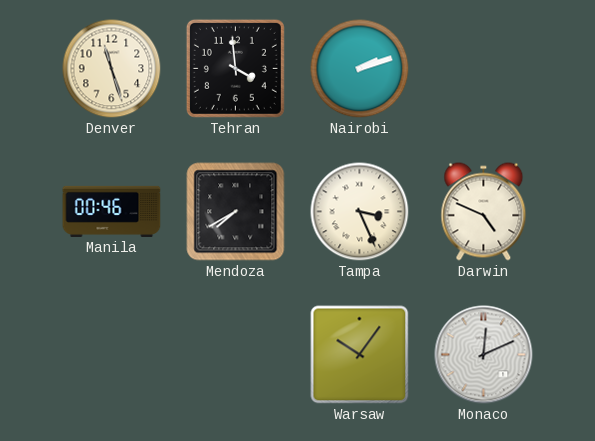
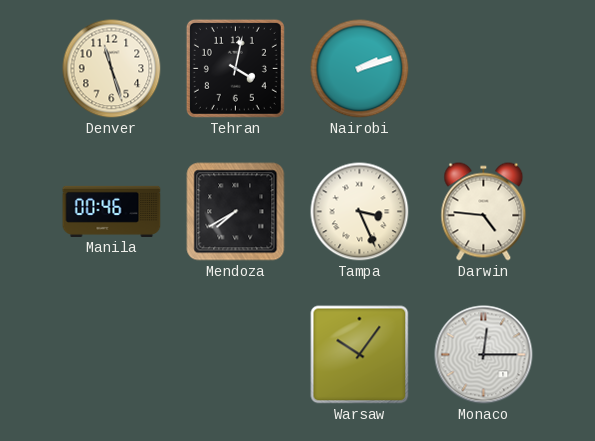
Tehran: 3:59 -> 4:02
Darwin: 4:49 -> 4:46
Monaco: 12:11 -> 12:15
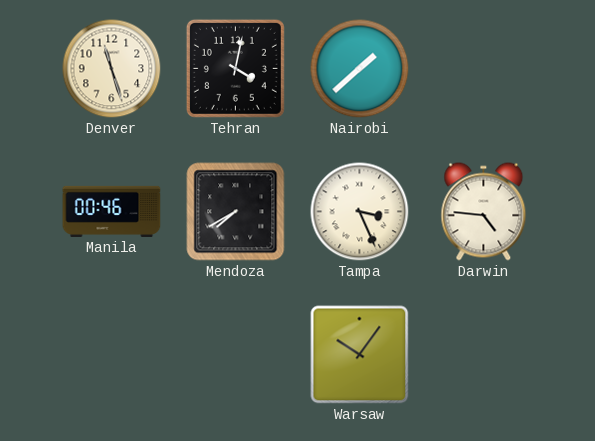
Nairobi: 2:12 -> 1:38
Monaco: 12:15 -> none
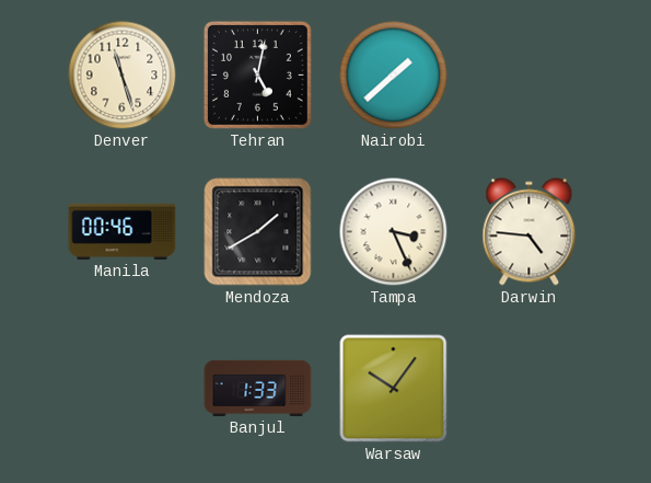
Tehran: 4:02 -> 5:02
Mendoza: 7:40 -> 1:40
Banjul: none -> 1:33
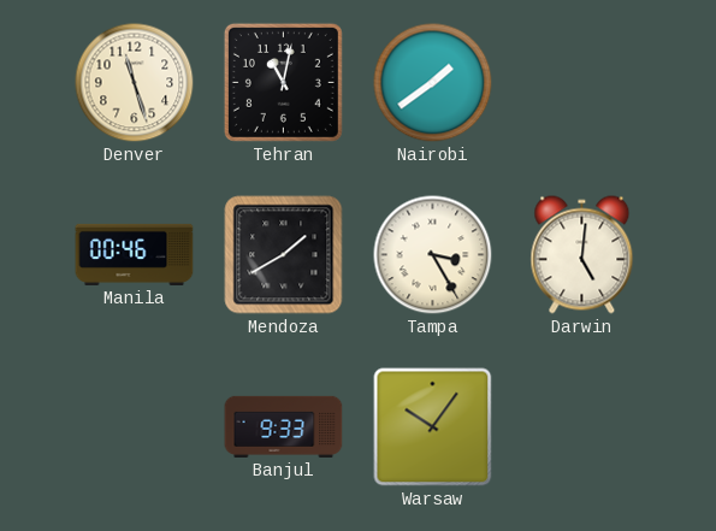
Tehran: 5:02 -> 11:02
Nairobi: 1:38 -> 1:39
Tampa: 3:26 -> 3:25
Darwin: 4:46 -> 5:01
Banjul: 1:33 -> 9:33
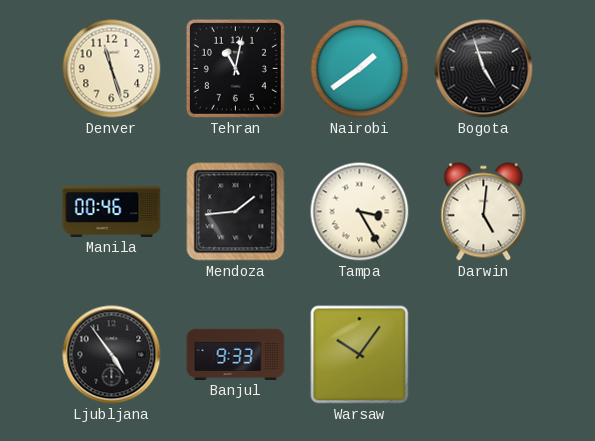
Bogota: none -> 4:57
Mendoza: 1:40 -> 1:44
Ljubljana: none -> 4:54
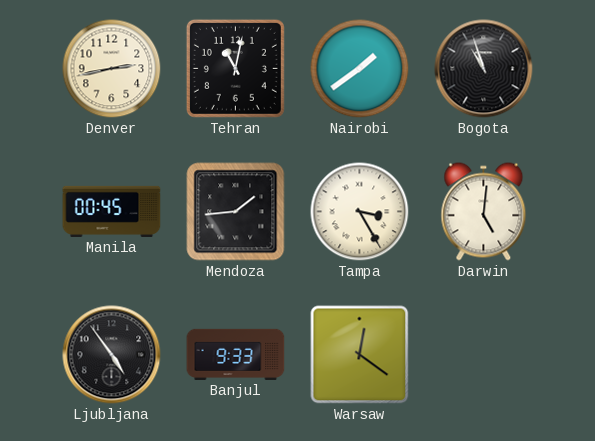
Denver: 11:27 -> 2:43
Bogota: 4:57 -> 10:57
Manila: 00:46 -> 00:45
Warsaw: 10:06 -> 12:21
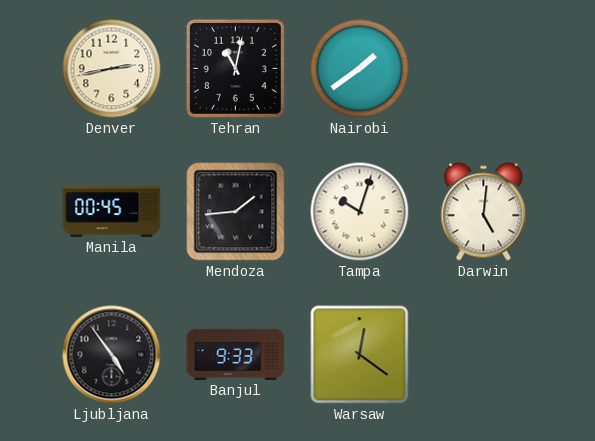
Bogota: 10:57 -> none
Tampa: 3:25 -> 10:03
